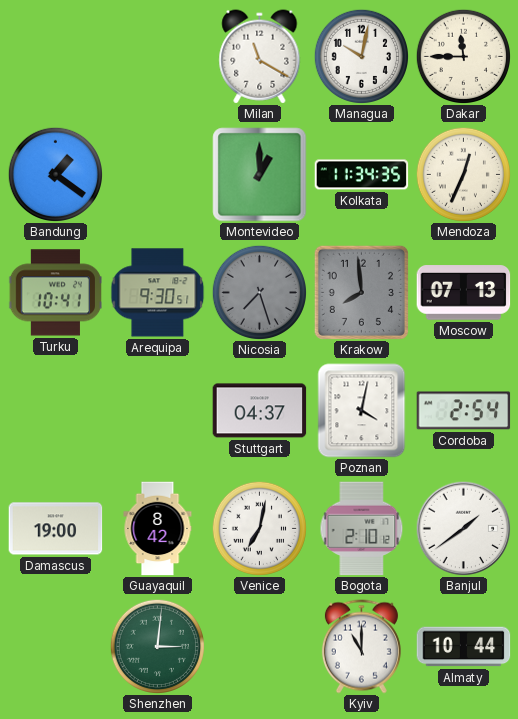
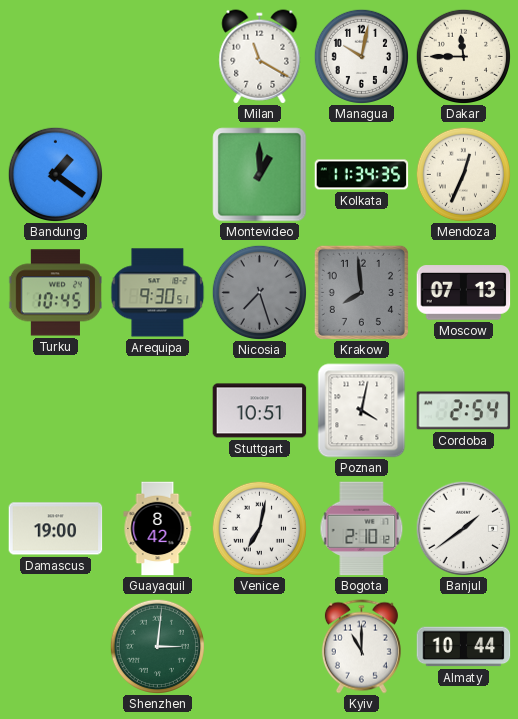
Turku: 10:41 -> 10:45
Stuttgart: 04:37 -> 10:51
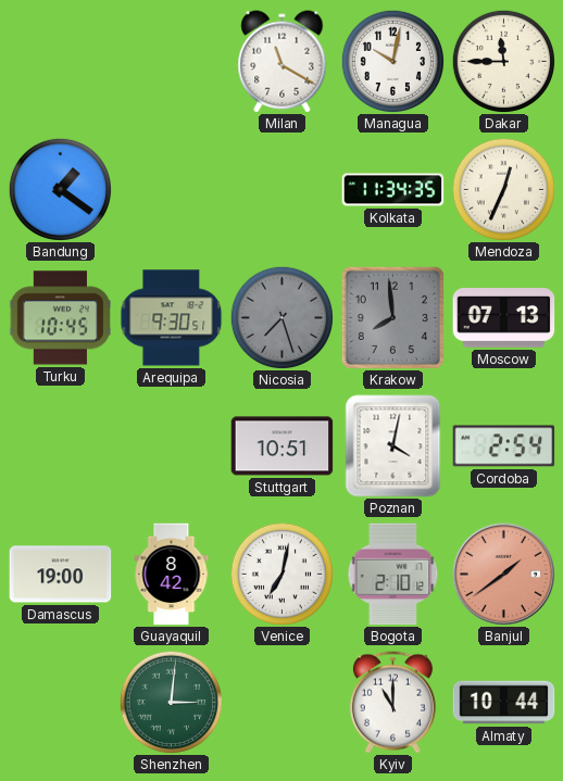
Montevideo: 1:00 -> none
Banjul dial: white -> salmon
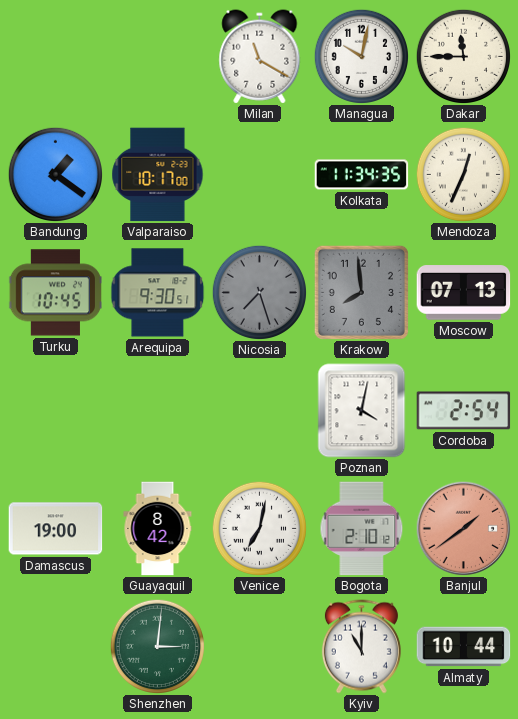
Valparaiso: none -> 10:17
Stuttgart: 10:51 -> none
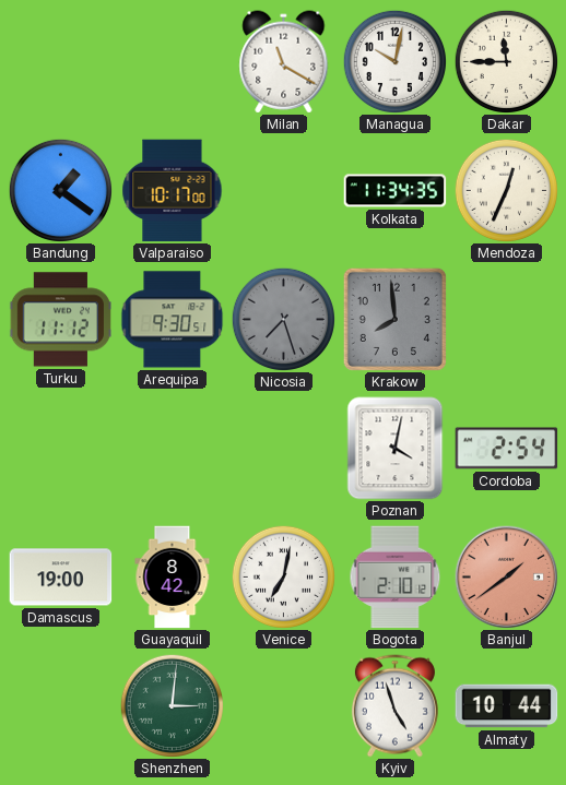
Turku: 10:45 -> 11:12
Moscow: 07:13 -> none
Kyiv: 11:00 -> 4:57
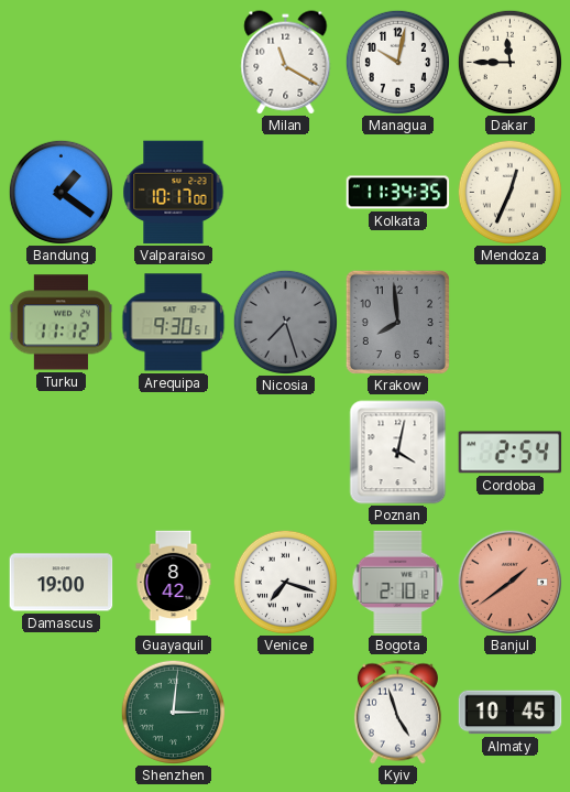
Venice: 7:02 -> 7:18
Almaty: 10:44 -> 10:45
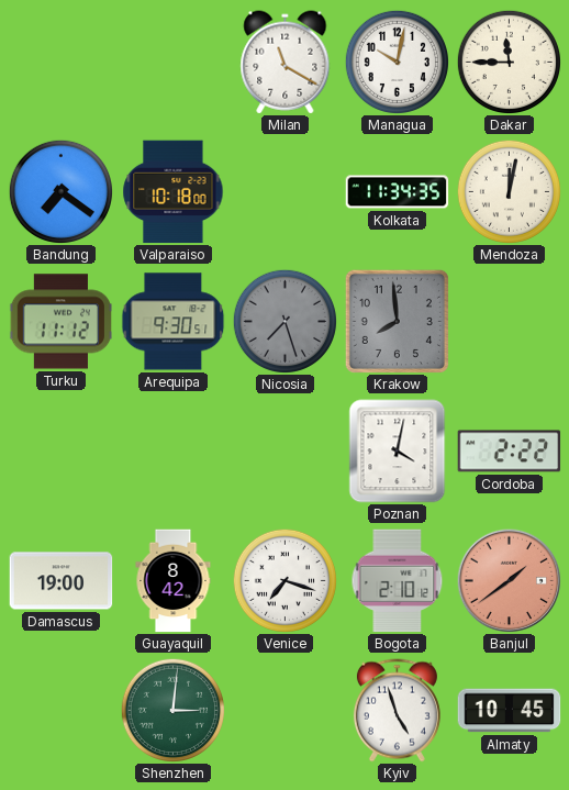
Bandung: 1:21 -> 7:21
Valparaiso: 10:17 -> 10:18
Mendoza: 12:34 -> 12:02
Cordoba: 2:54 -> 2:22
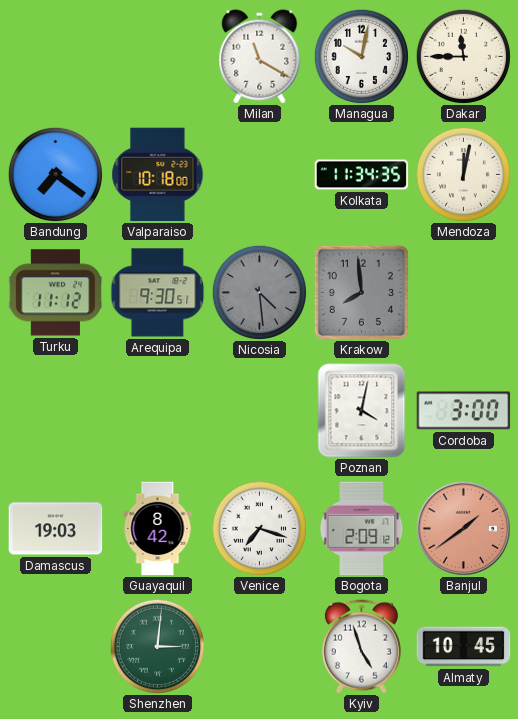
Nicosia: 7:27 -> 4:29
Cordoba: 2:22 -> 3:00
Damascus: 19:00 -> 19:03
Bogota: 2:10 -> 2:09
